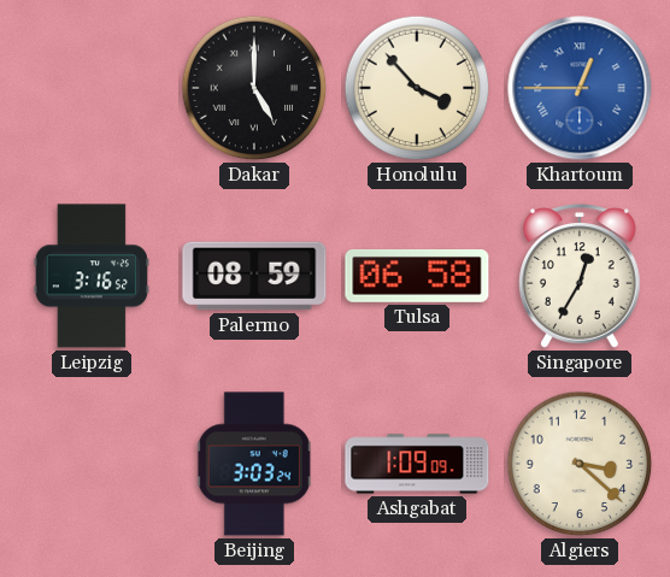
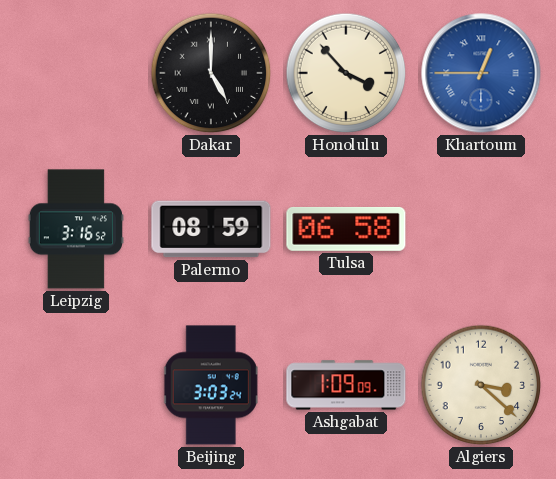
Singapore: 12:35 -> none
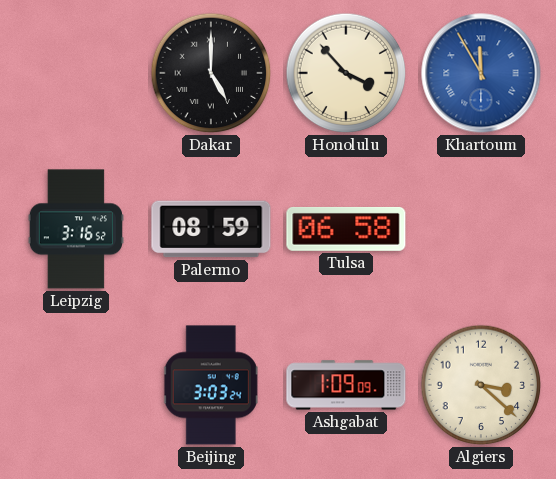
Khartoum: 12:45 -> 11:55
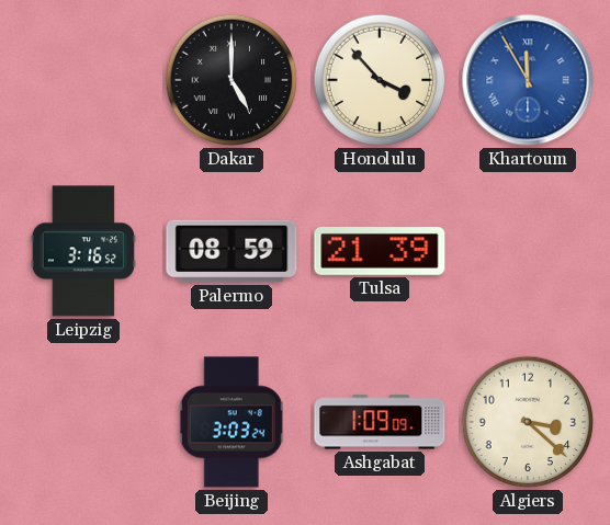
Tulsa: 06:58 -> 21:39
